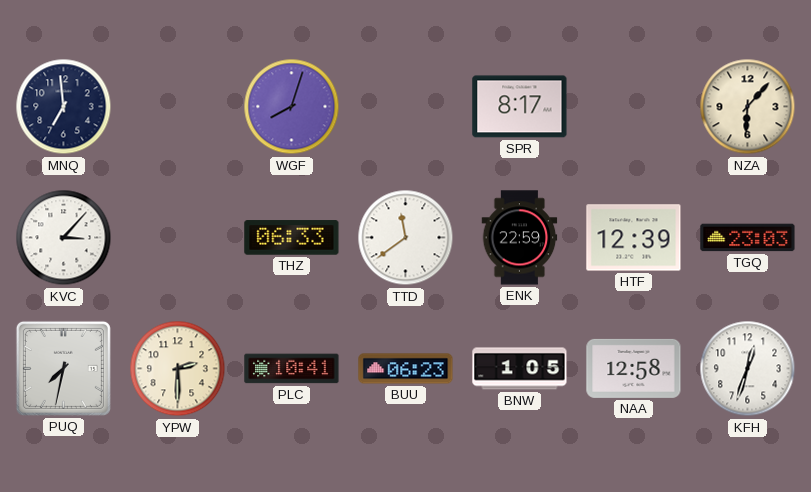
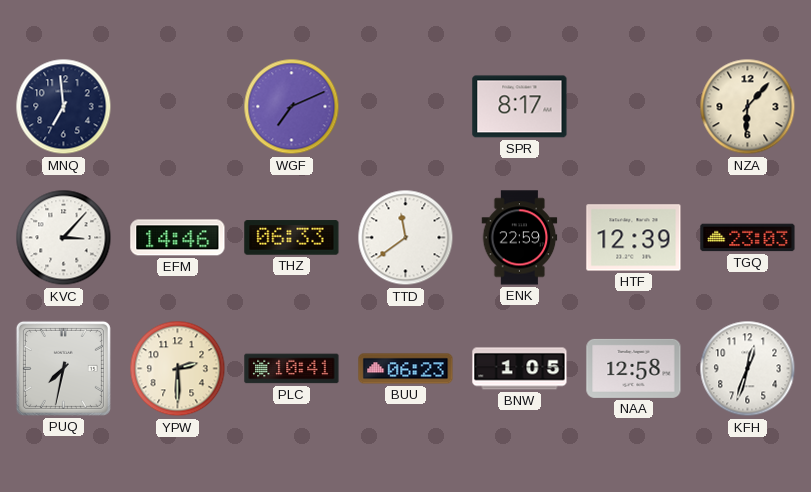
WGF: 8:03 -> 7:11
EFM: none -> 14:46
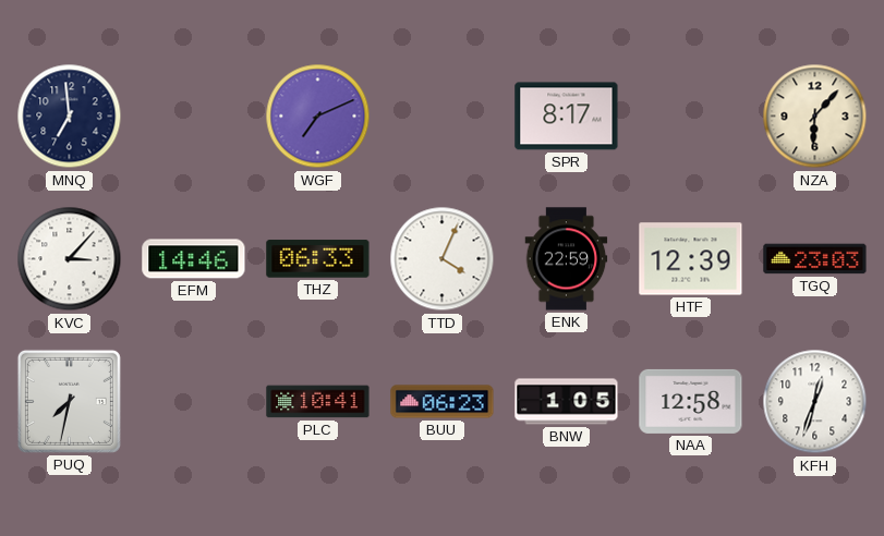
TTD: 11:39 -> 4:04
YPW: 2:30 -> none
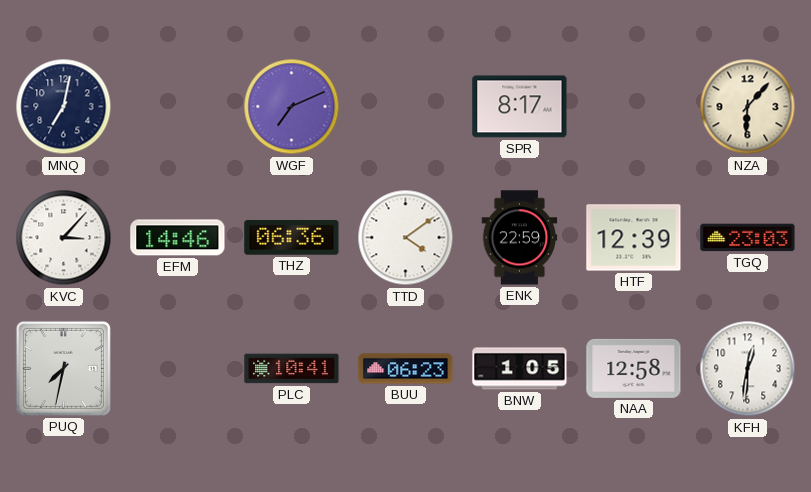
MNQ: 6:59 -> 7:02
THZ: 06:33 -> 06:36
TTD: 4:04 -> 4:09
KFH: 12:33 -> 12:31
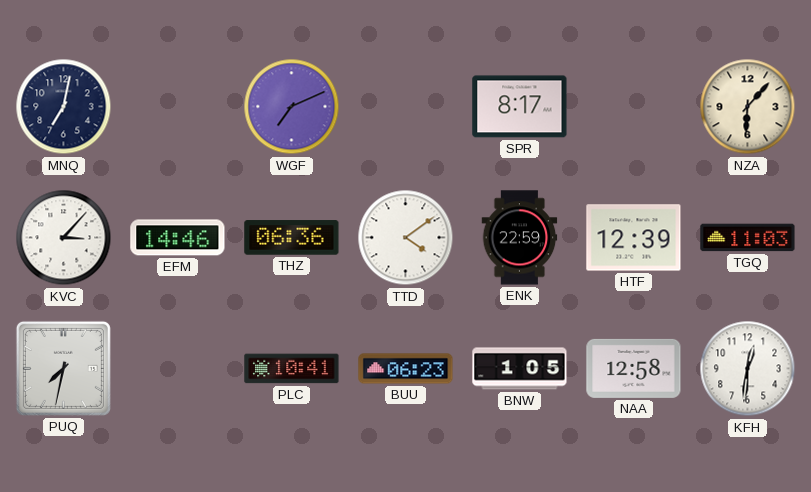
TGQ: 23:03 -> 11:03
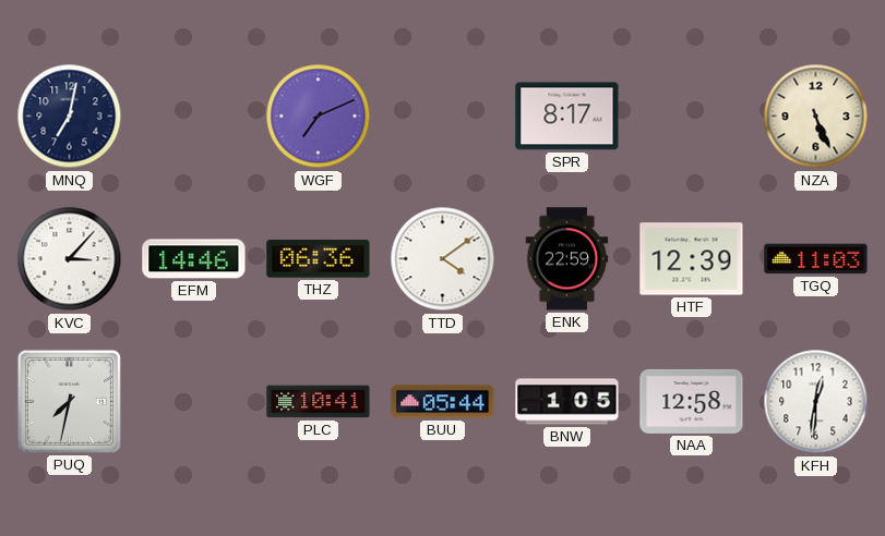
NZA: 6:07 -> 5:26
BUU: 06:23 -> 05:44
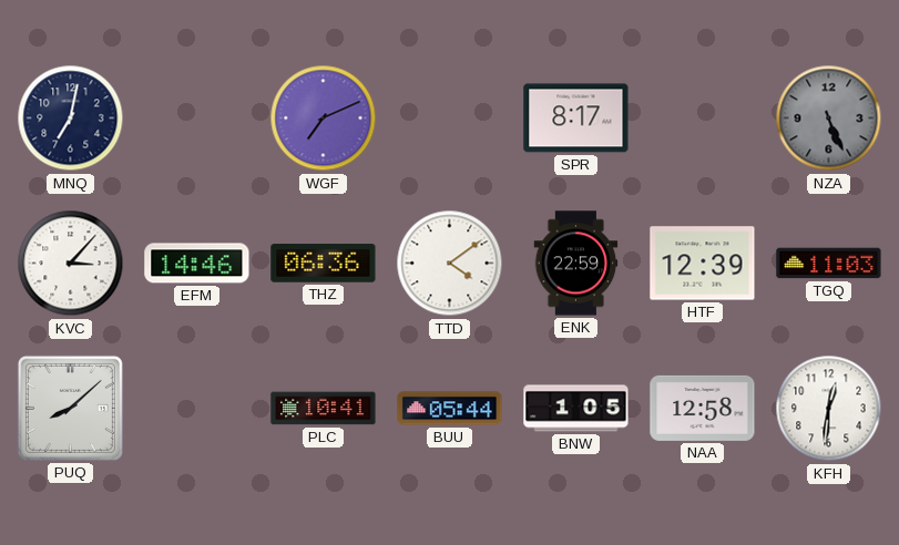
NZA dial: cream -> grey
PUQ: 7:32 -> 8:08
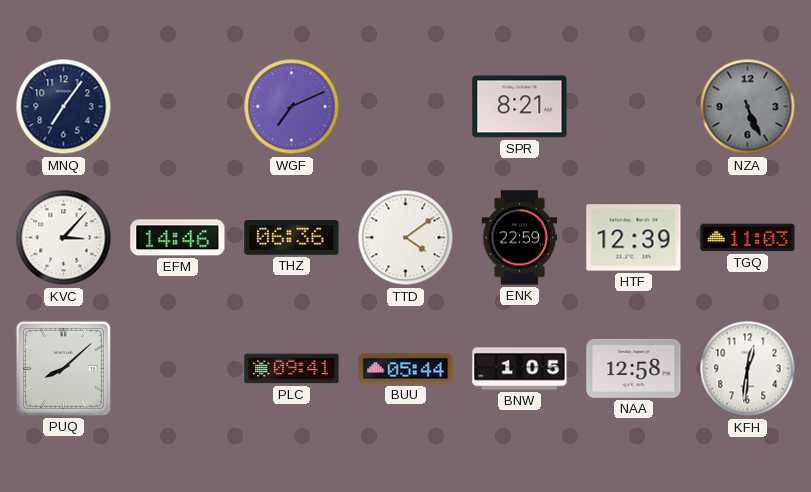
MNQ: 7:02 -> 7:06
SPR: 8:17 -> 8:21
PLC: 10:41 -> 09:41
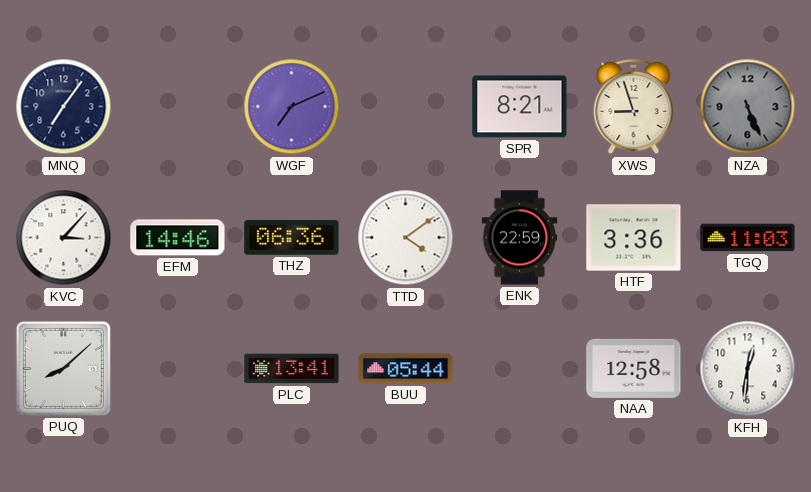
XWS: none -> 8:57
HTF: 12:39 -> 3:36
PLC: 09:41 -> 13:41
BNW: 1:05 -> none
